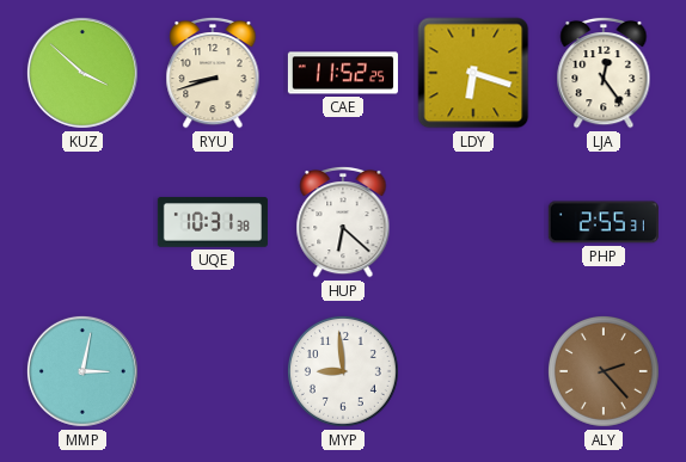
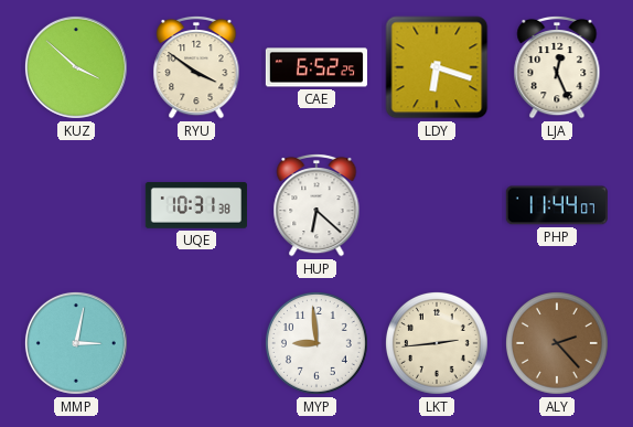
RYU: 8:42 -> 3:51
CAE: 11:52 -> 6:52
LJA: 12:24 -> 12:26
PHP: 2:55 -> 11:44
LKT: none -> 2:44
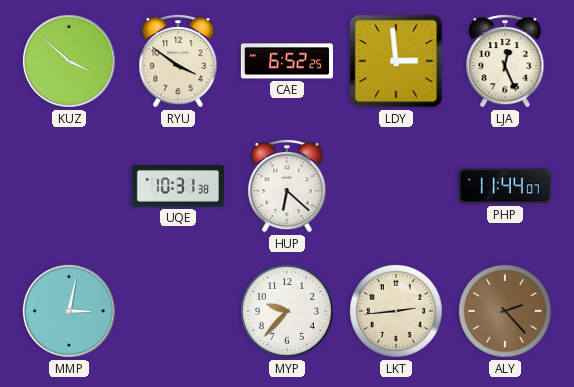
LDY: 6:18 -> 2:59
MYP: 8:59 -> 9:37
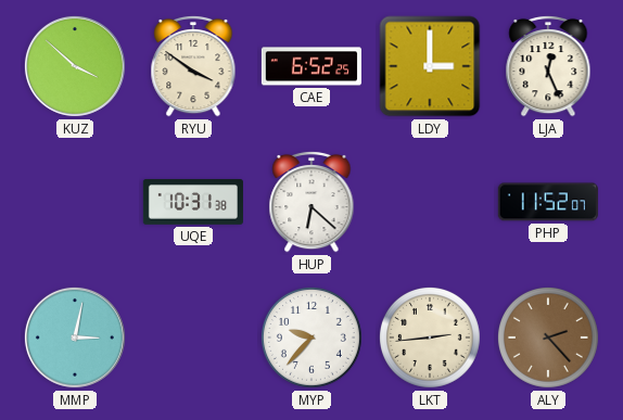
LDY: 2:59 -> 3:00
PHP: 11:44 -> 11:52
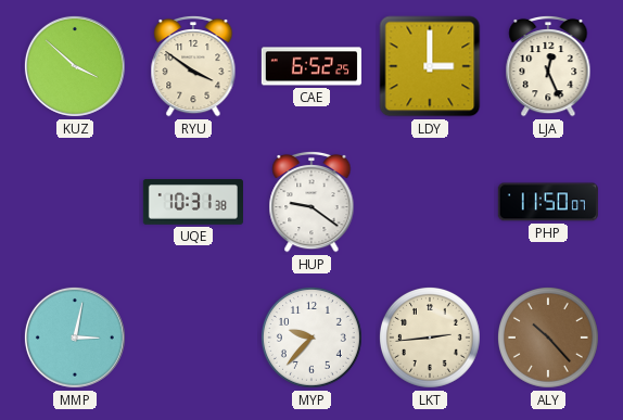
HUP: 6:22 -> 9:21
PHP: 11:52 -> 11:50
ALY: 2:23 -> 10:23
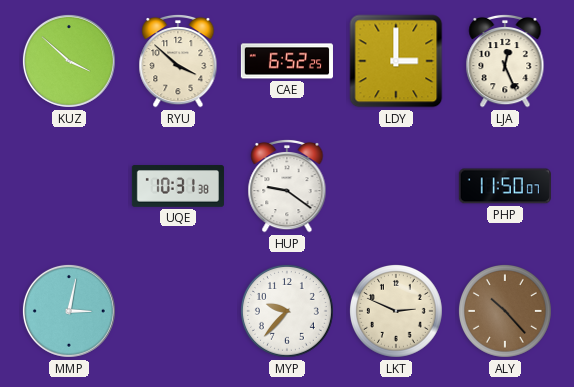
RYU: 3:51 -> 3:52
LKT: 2:44 -> 2:49
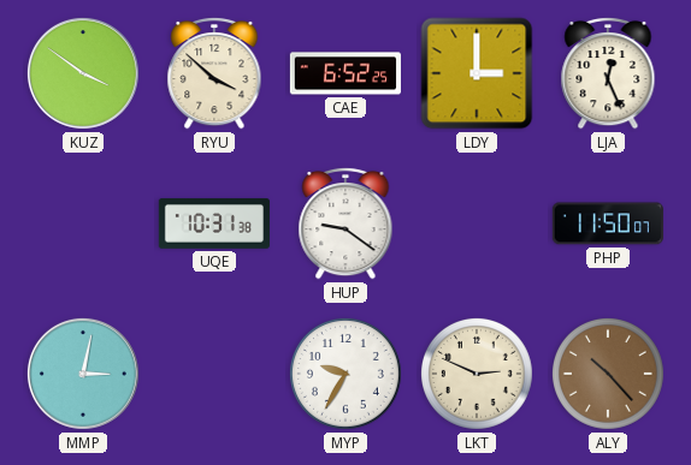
KUZ: 3:52 -> 3:51
MYP: 9:37 -> 9:35
